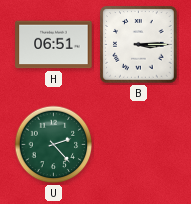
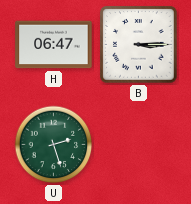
H: 06:51 -> 06:47
U: 2:23 -> 2:27
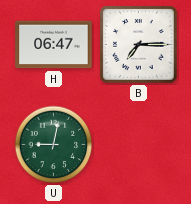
B: 3:15 -> 7:15
U: 2:27 -> 9:02
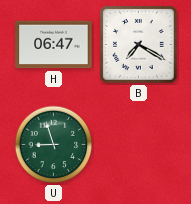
B: 7:15 -> 7:20
U: 9:02 -> 8:57
